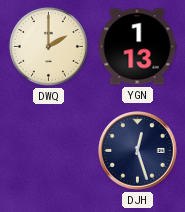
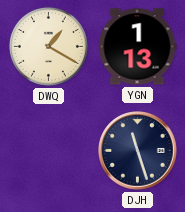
DWQ: 2:00 -> 1:20
DJH: 12:27 -> 11:27
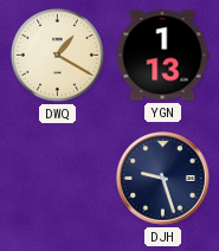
DJH: 11:27 -> 9:27
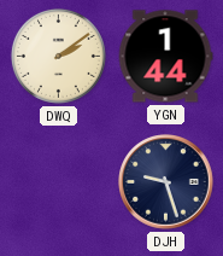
DWQ: 1:20 -> 2:09
YGN: 1:13 -> 1:44
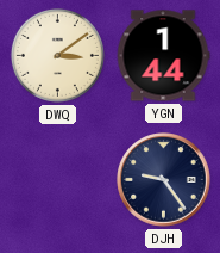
DWQ: 2:09 -> 3:09
DJH: 9:27 -> 9:24
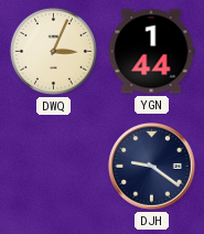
DWQ: 3:09 -> 3:04
DJH: 9:24 -> 9:21
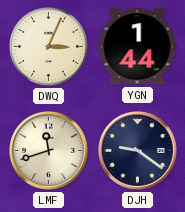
LMF: none -> 11:42
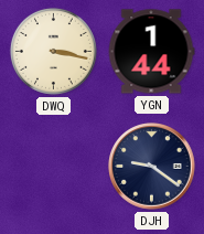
DWQ: 3:04 -> 3:17
LMF: 11:42 -> none
